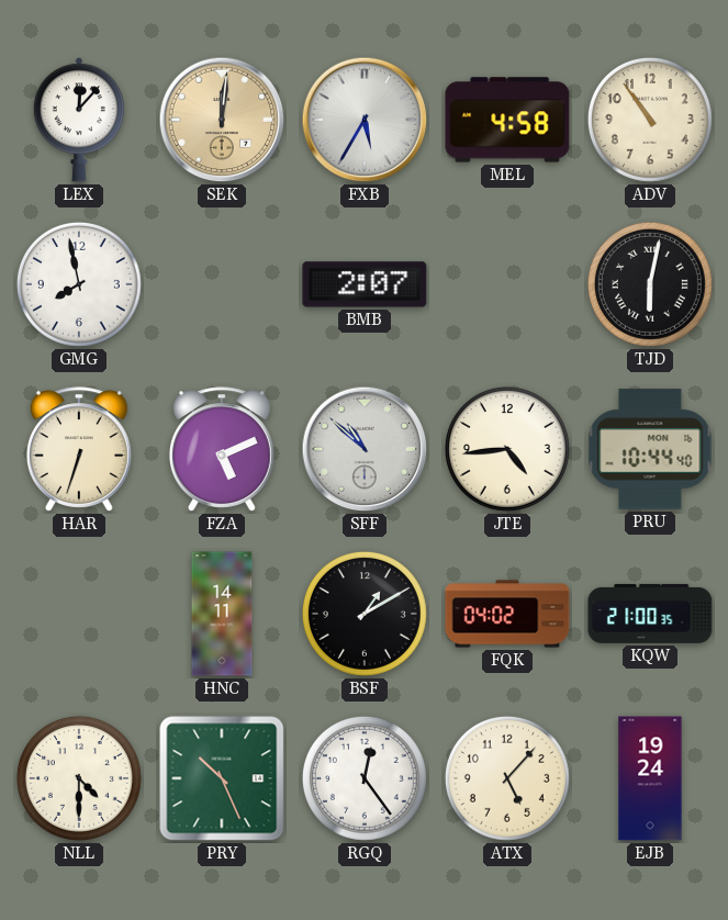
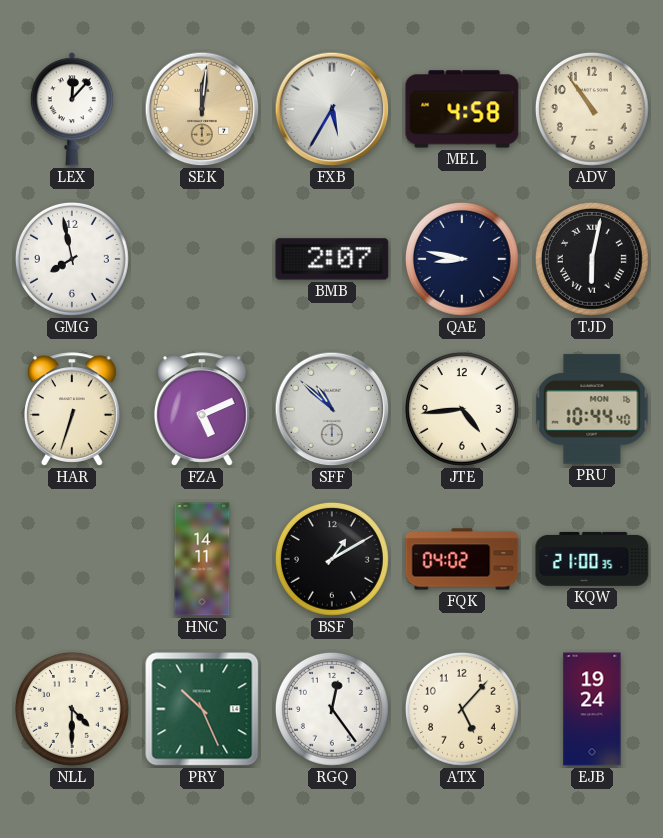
QAE: none -> 8:47
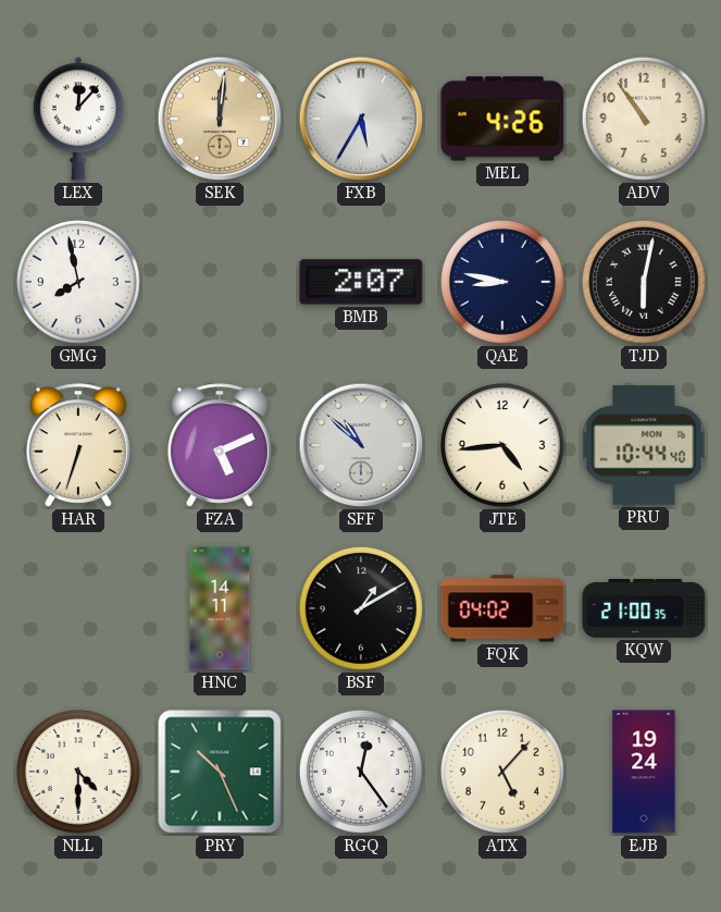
MEL: 4:58 -> 4:26
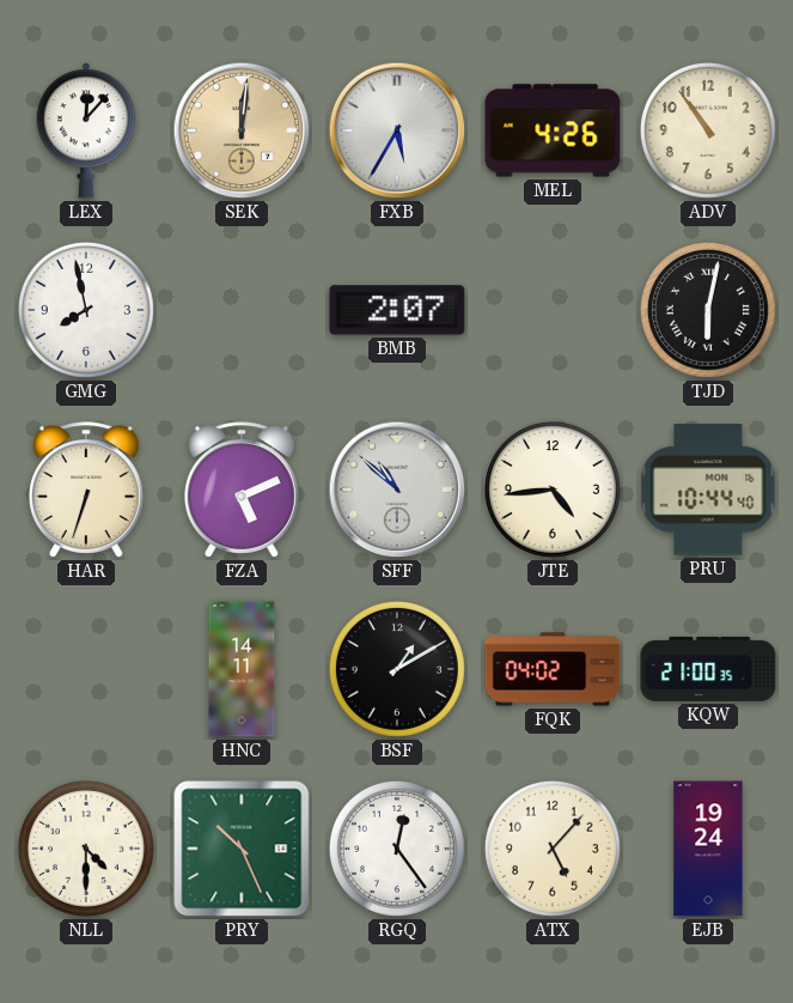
QAE: 8:47 -> none
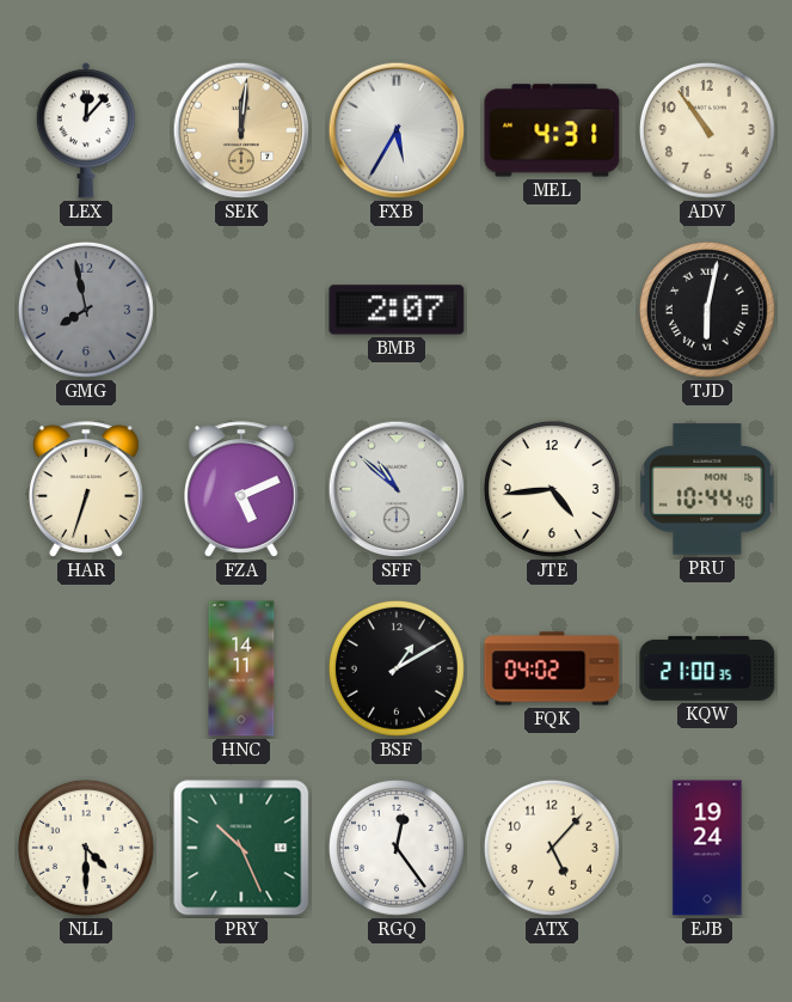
MEL: 4:26 -> 4:31
GMG dial: white -> grey
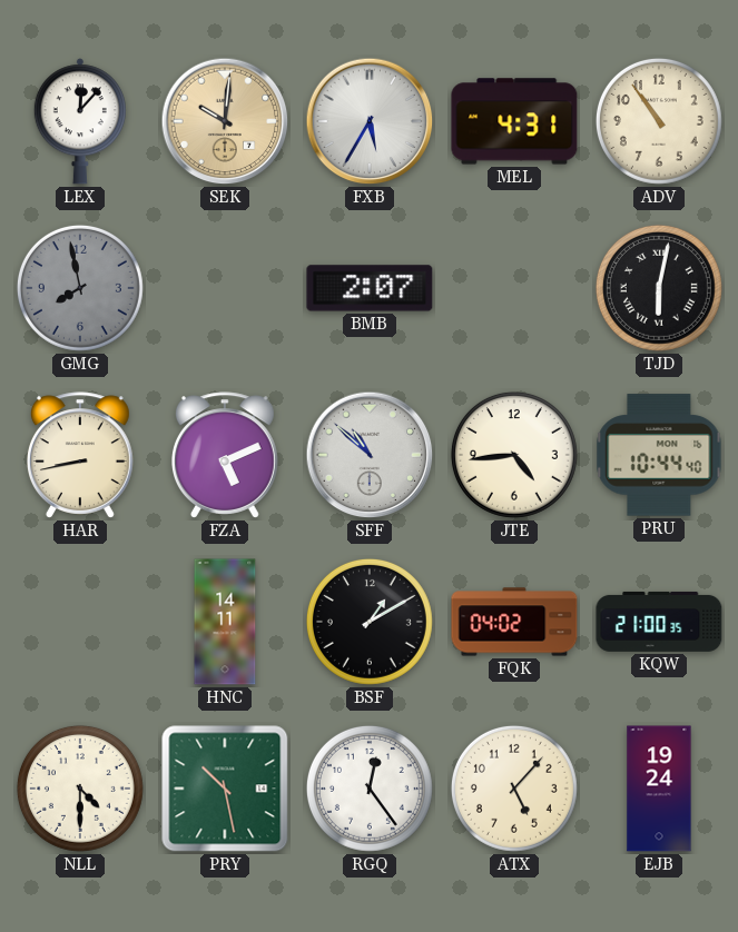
SEK: 12:01 -> 10:01
HAR: 6:33 -> 8:43
PRY: 10:26 -> 10:28
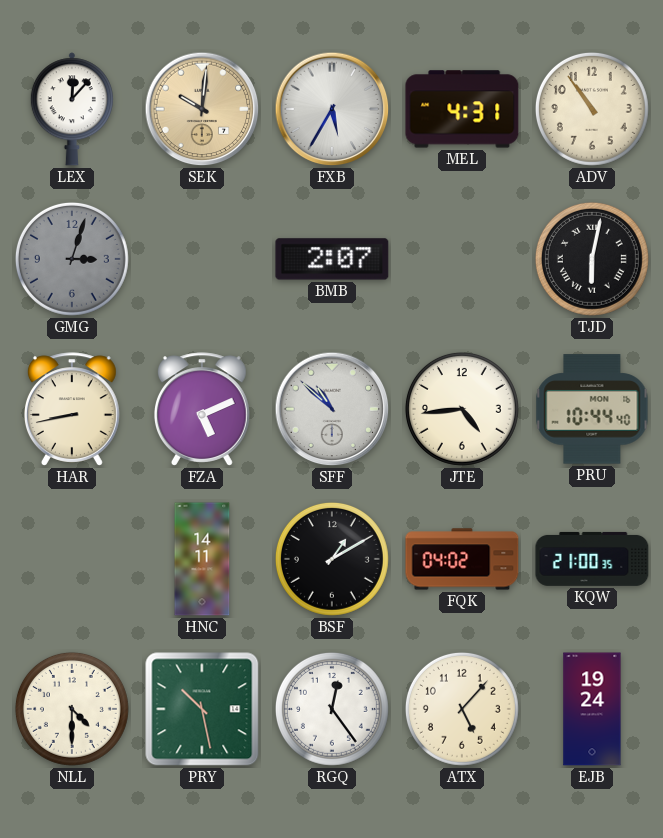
GMG: 7:58 -> 3:03
